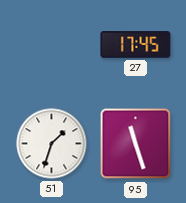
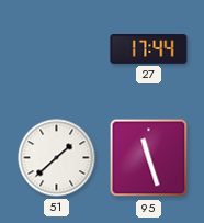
27: 17:45 -> 17:44
51: 1:33 -> 1:38
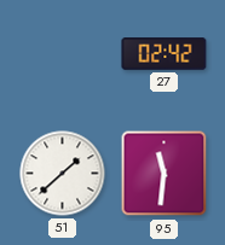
27: 17:44 -> 02:42
95: 11:27 -> 11:31
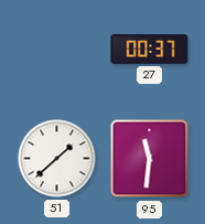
27: 02:42 -> 00:37
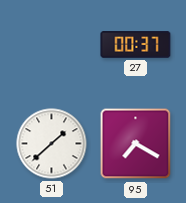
95: 11:31 -> 7:20
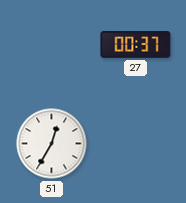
51: 1:38 -> 12:35
95: 7:20 -> none
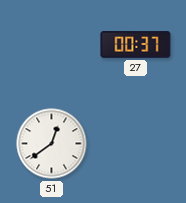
51: 12:35 -> 12:39
